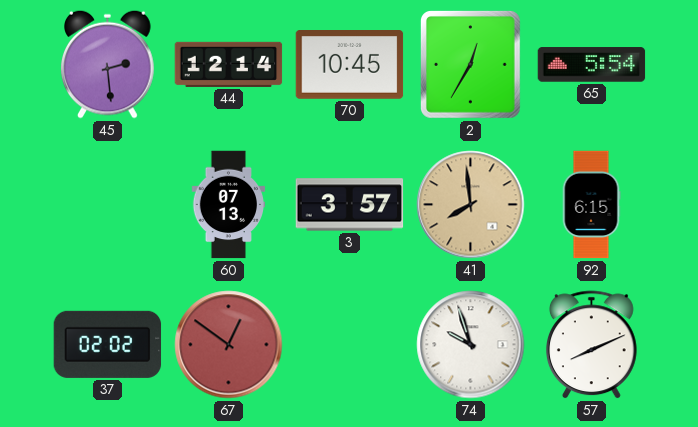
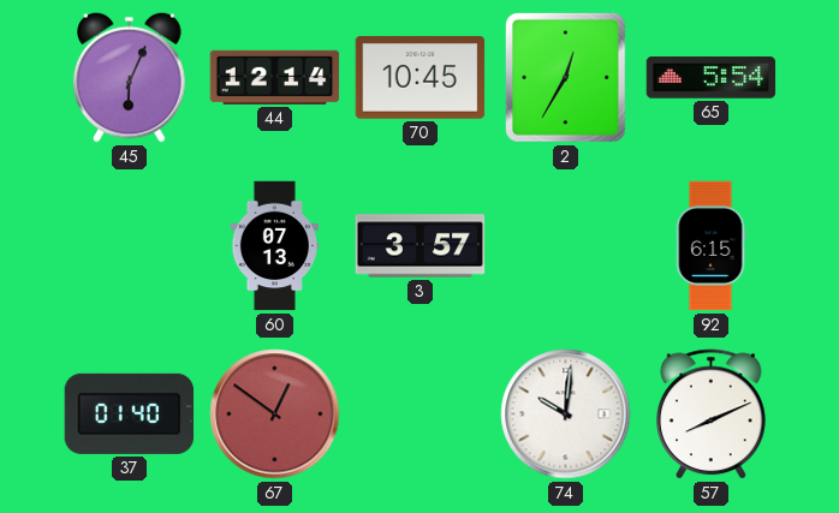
45: 2:29 -> 6:04
41: 7:59 -> none
37: 02:02 -> 01:40
74: 9:57 -> 10:01
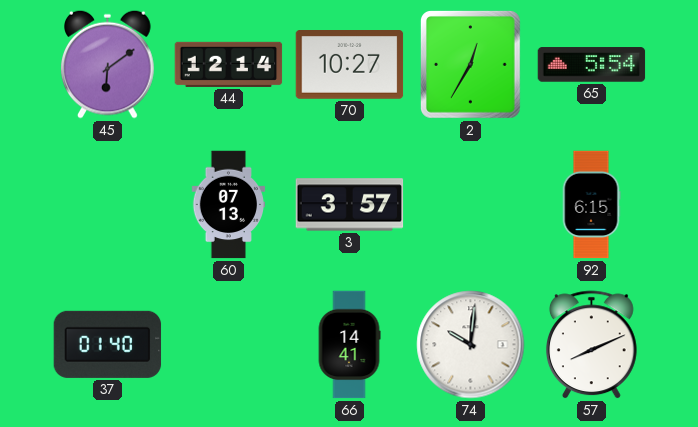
45: 6:04 -> 6:09
70: 10:45 -> 10:27
67: 12:51 -> none
66: none -> 14:41
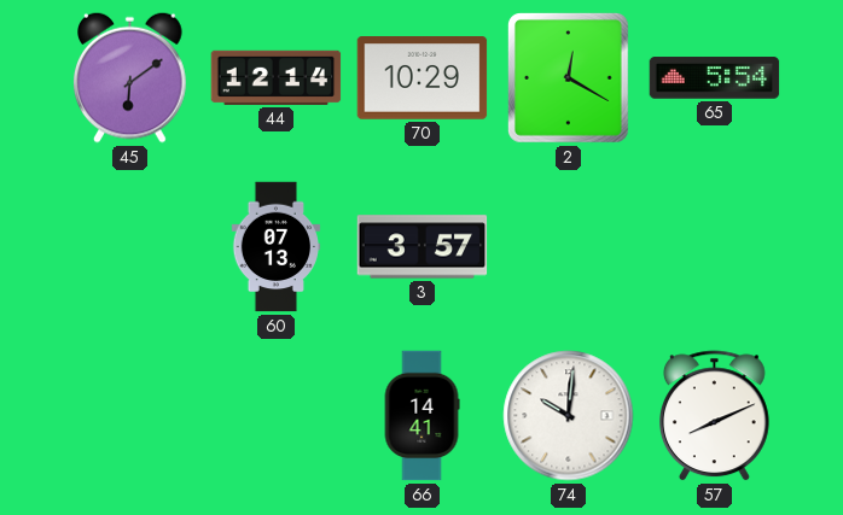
70: 10:27 -> 10:29
2: 12:35 -> 12:20
92: 6:15 -> none
37: 01:40 -> none
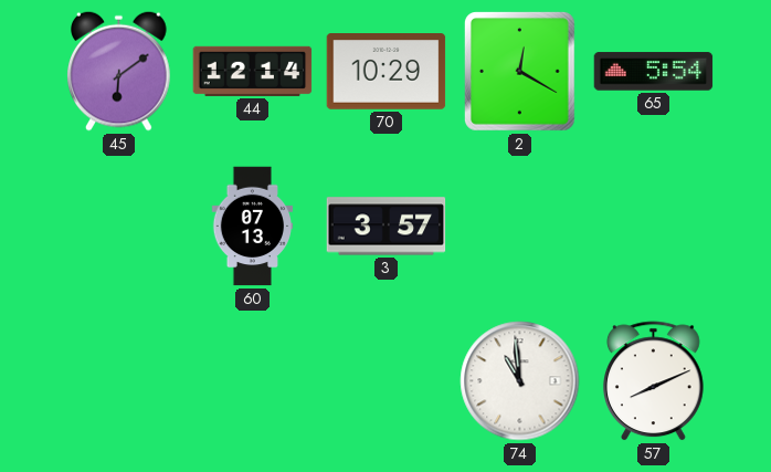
66: 14:41 -> none
74: 10:01 -> 10:59
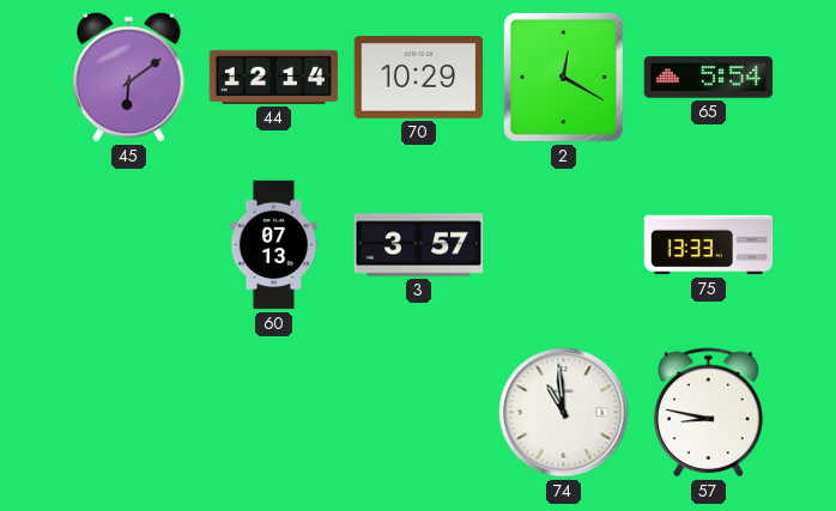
75: none -> 13:33
57: 8:11 -> 8:47
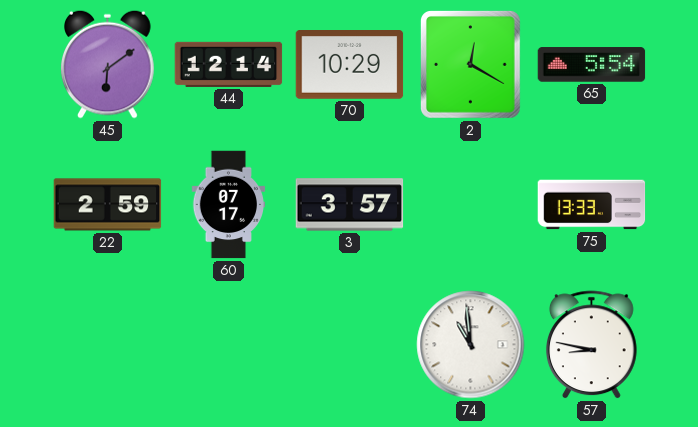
22: none -> 2:59
60: 07:13 -> 07:17
